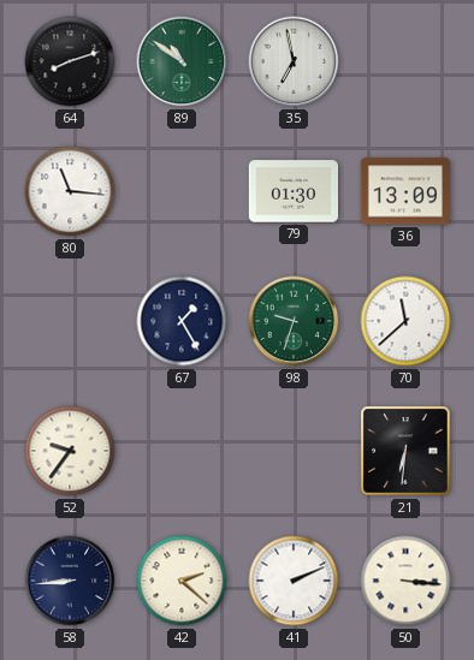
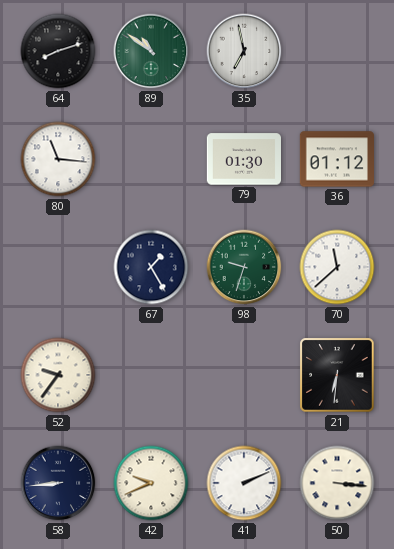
36: 13:09 -> 01:12
42: 2:22 -> 9:41
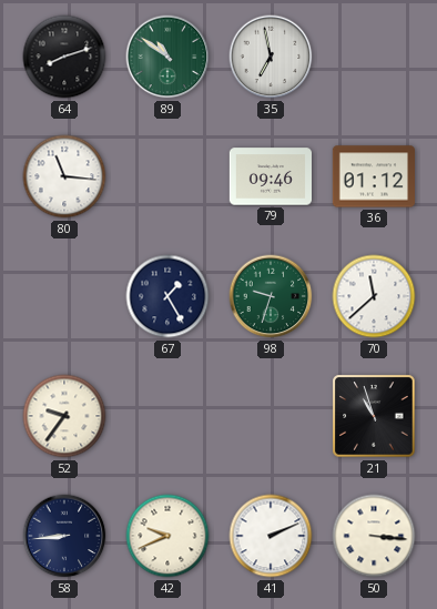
79: 01:30 -> 09:46
21: 6:31 -> 10:57
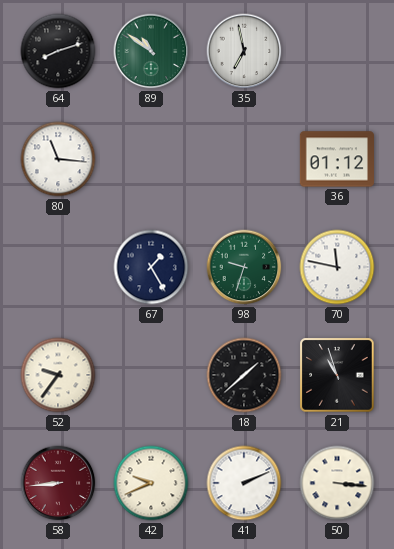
79: 09:46 -> none
70: 11:38 -> 11:47
18: none -> 1:38
58 dial: navy -> burgundy
